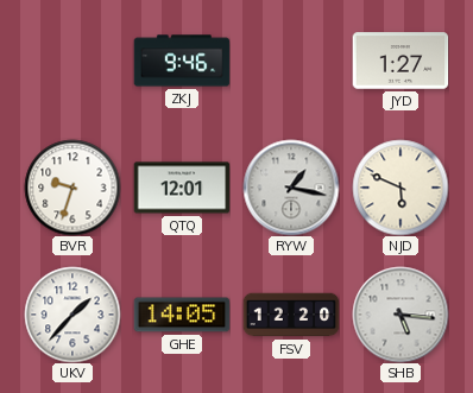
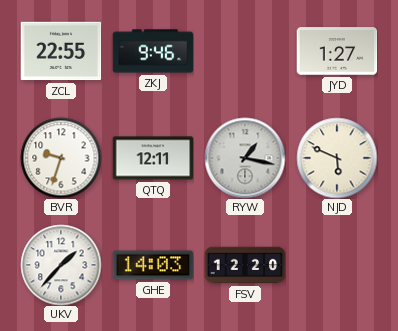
ZCL: none -> 22:55
QTQ: 12:01 -> 12:11
GHE: 14:05 -> 14:03
SHB: 5:16 -> none
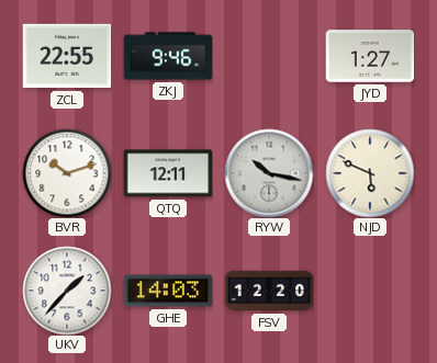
BVR: 9:33 -> 10:12
RYW: 1:17 -> 10:17
